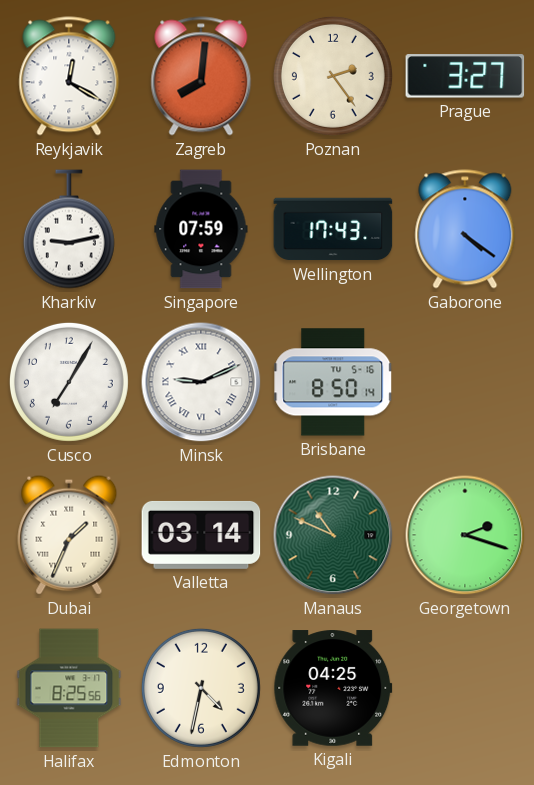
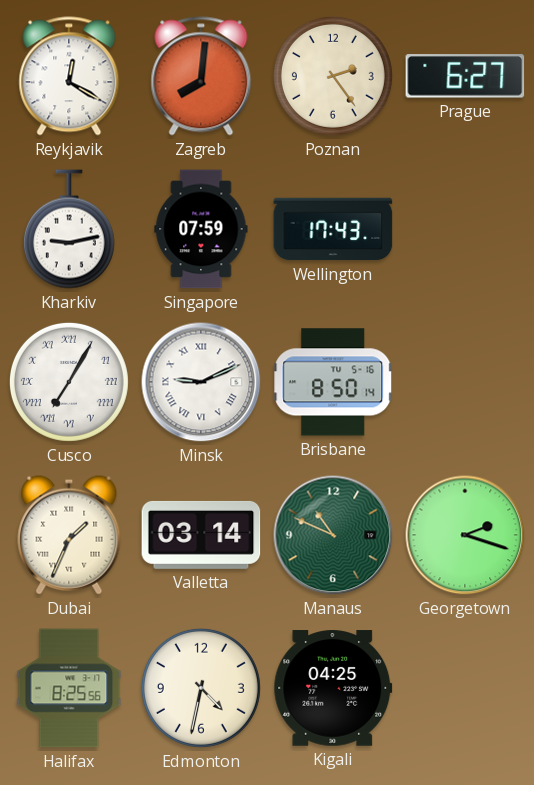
Prague: 3:27 -> 6:27
Gaborone: 4:21 -> none
Cusco numerals: Arabic -> Roman
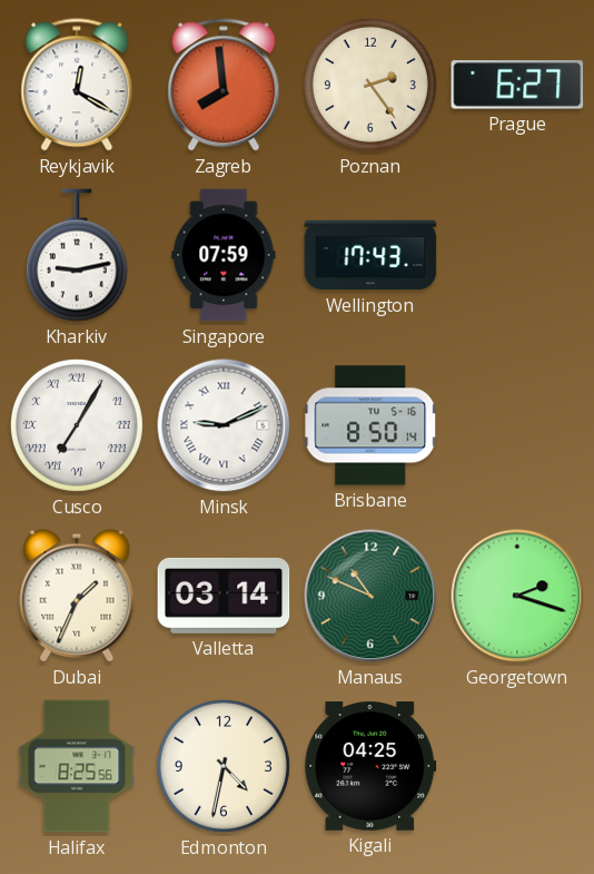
Zagreb: 8:01 -> 7:59
